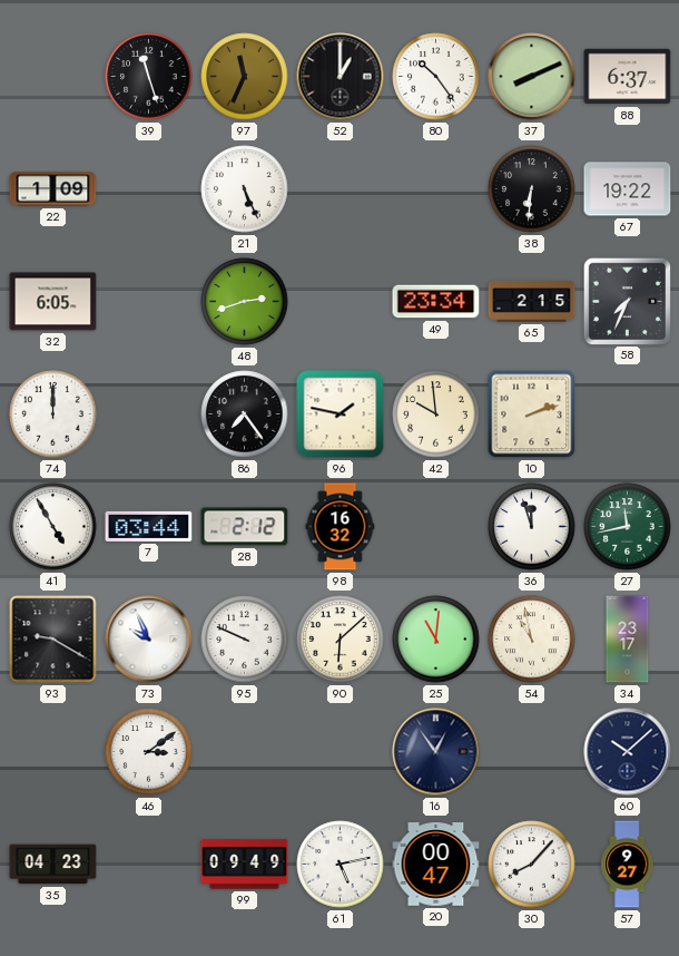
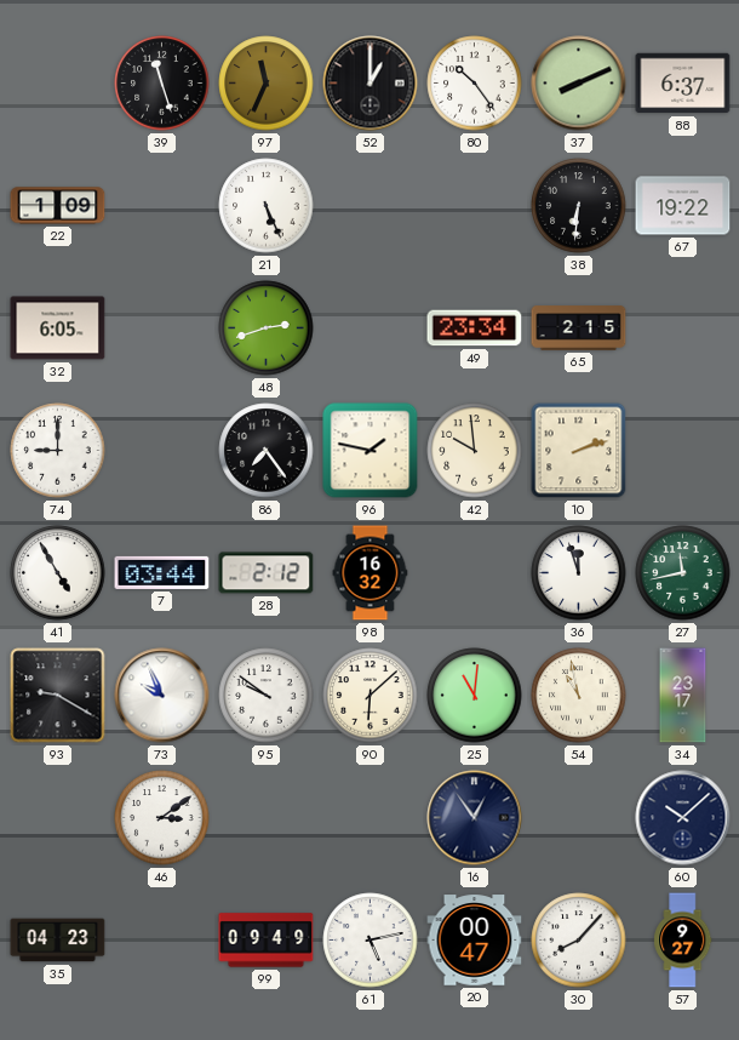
58: 7:34 -> none
74: 12:00 -> 9:00
95: 9:49 -> 9:51
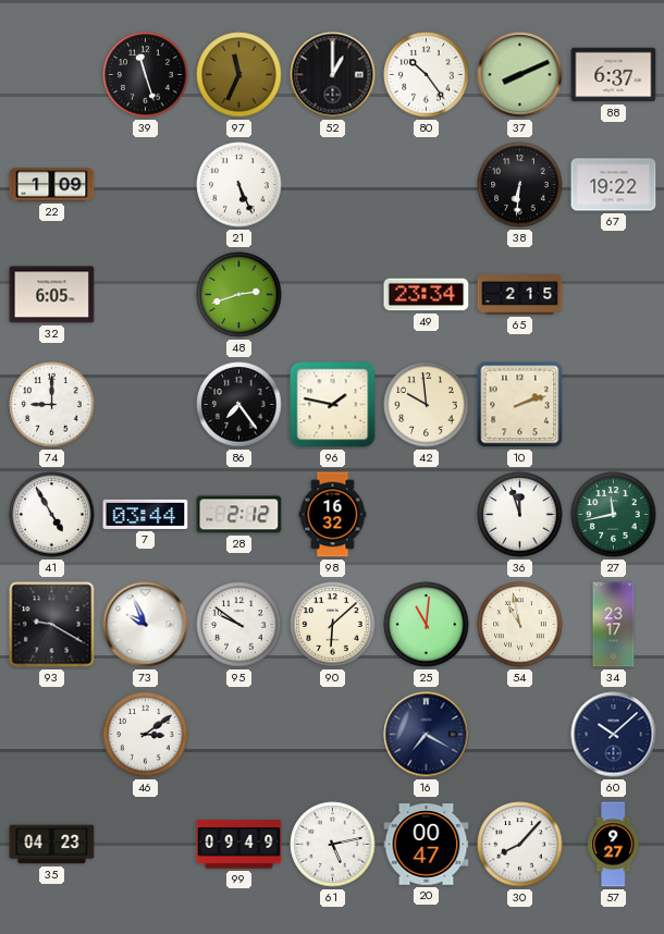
16: 12:54 -> 7:20
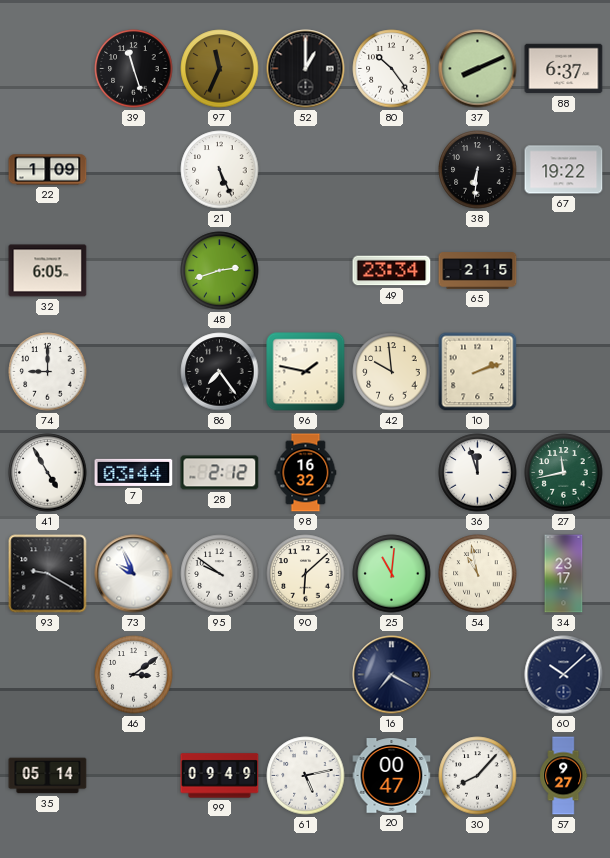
35: 04:23 -> 05:14
